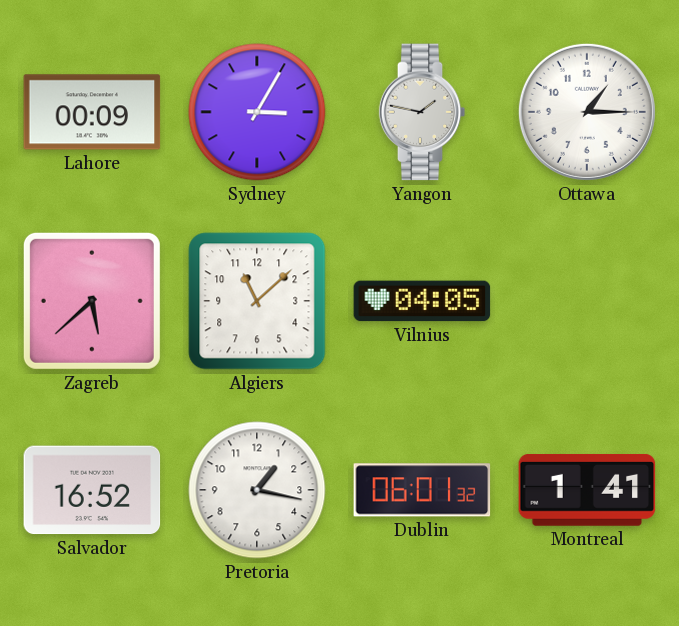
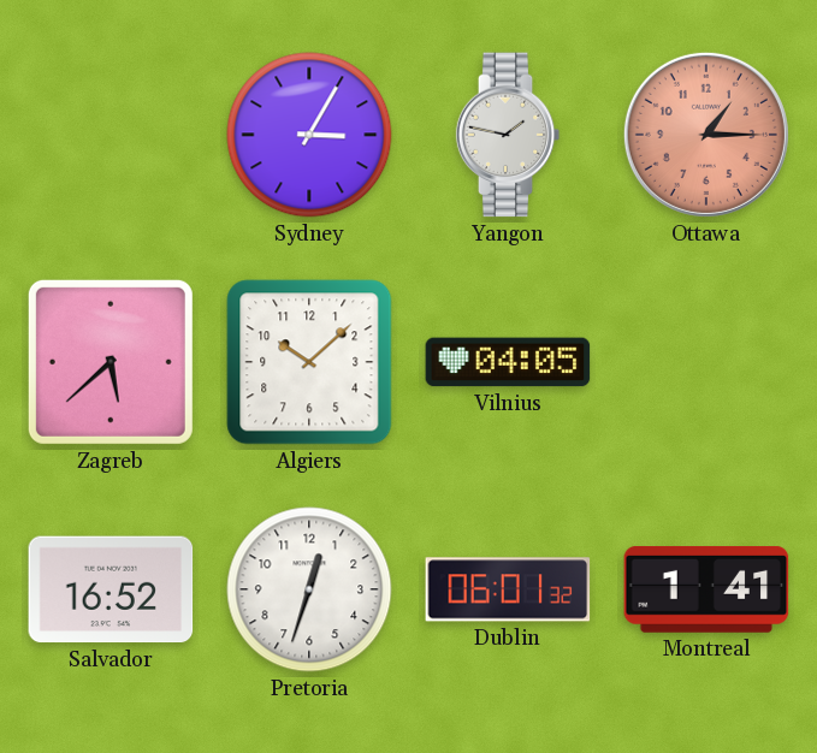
Lahore: 00:09 -> none
Ottawa dial: white -> salmon
Algiers: 11:08 -> 10:08
Pretoria: 1:17 -> 12:33
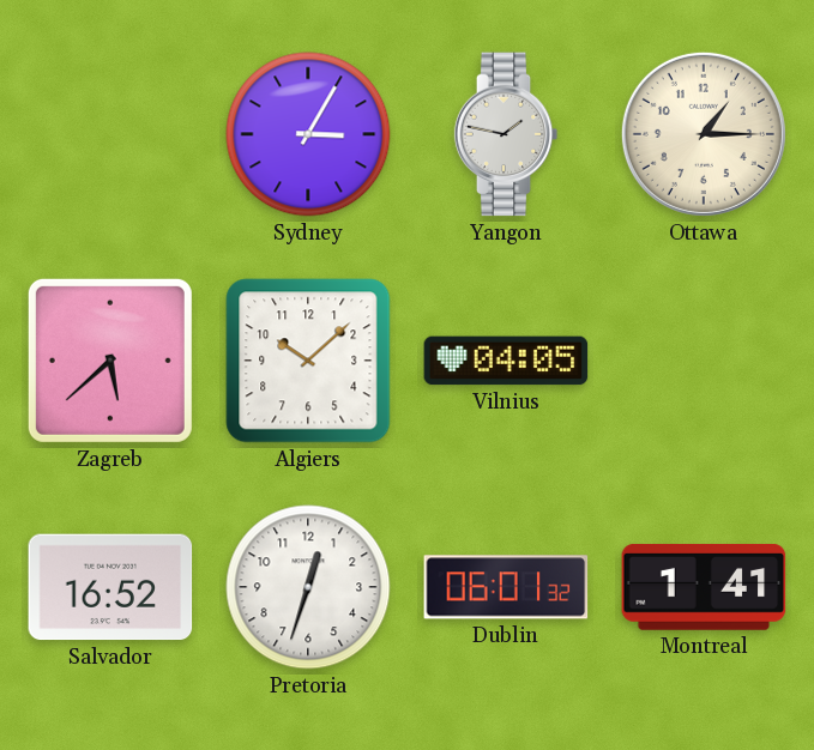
Ottawa dial: salmon -> cream
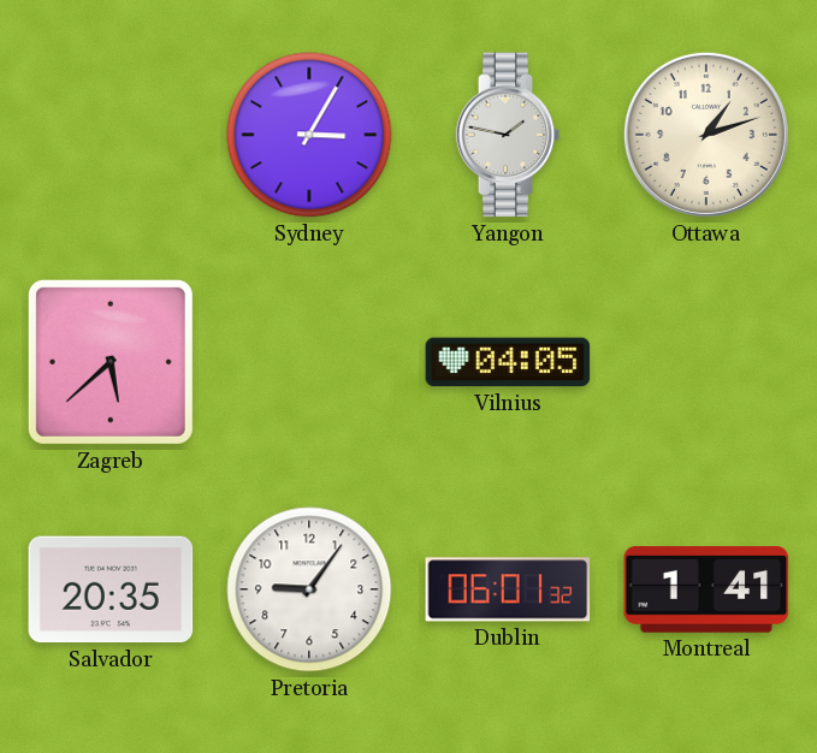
Ottawa: 1:15 -> 1:12
Algiers: 10:08 -> none
Salvador: 16:52 -> 20:35
Pretoria: 12:33 -> 9:06
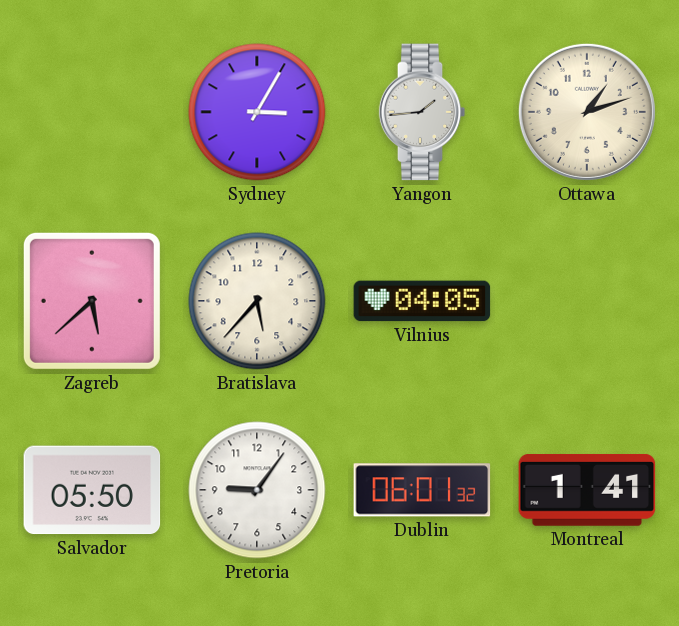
Yangon: 1:47 -> 1:44
Bratislava: none -> 5:37
Salvador: 20:35 -> 05:50
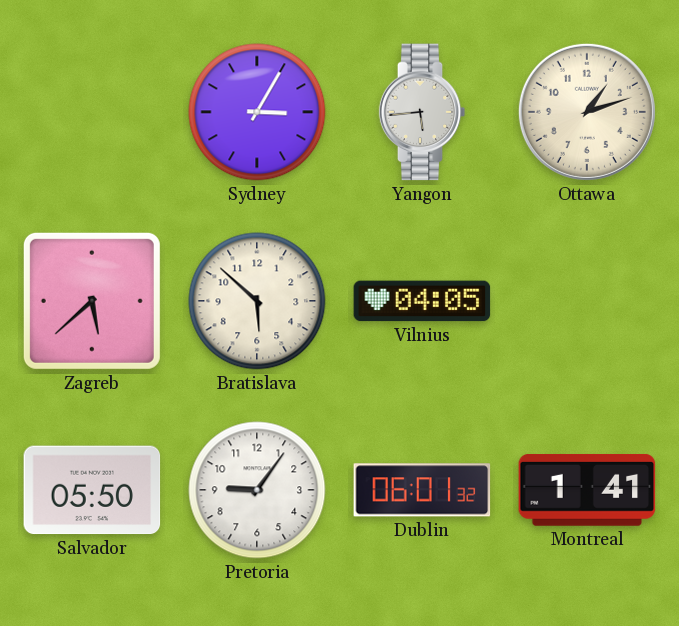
Yangon: 1:44 -> 5:44
Bratislava: 5:37 -> 5:52
